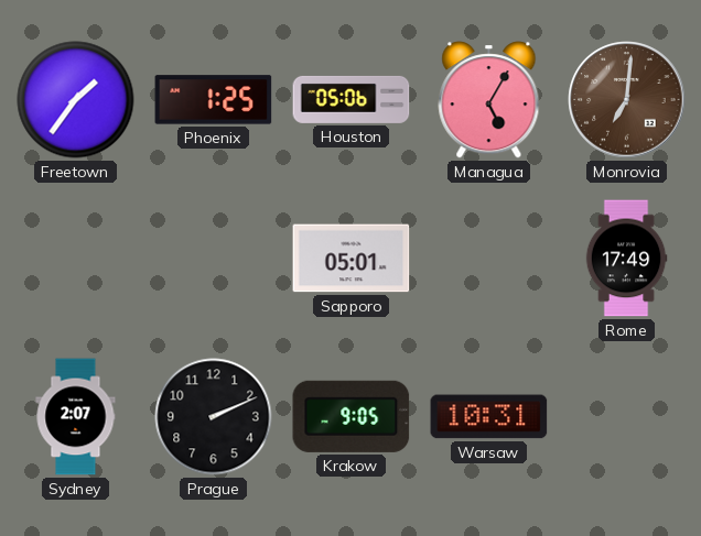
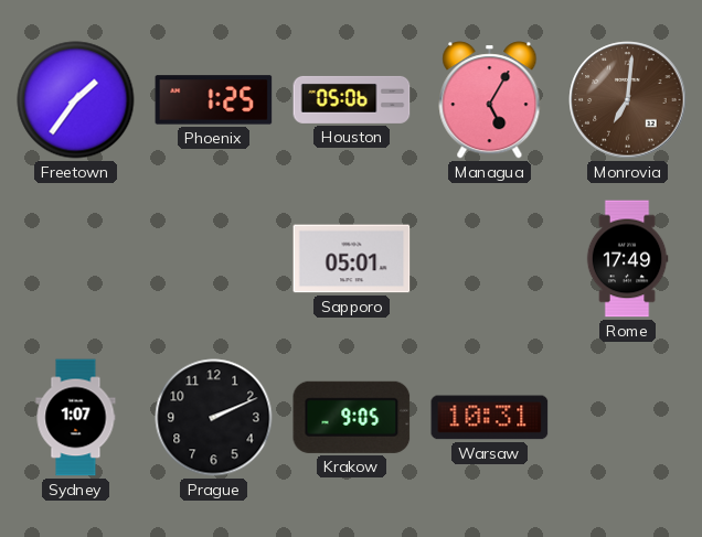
Sydney: 2:07 -> 1:07
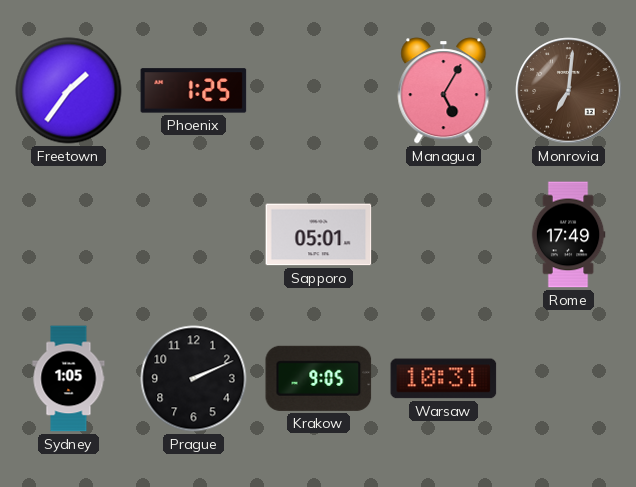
Houston: 05:06 -> none
Sydney: 1:07 -> 1:05
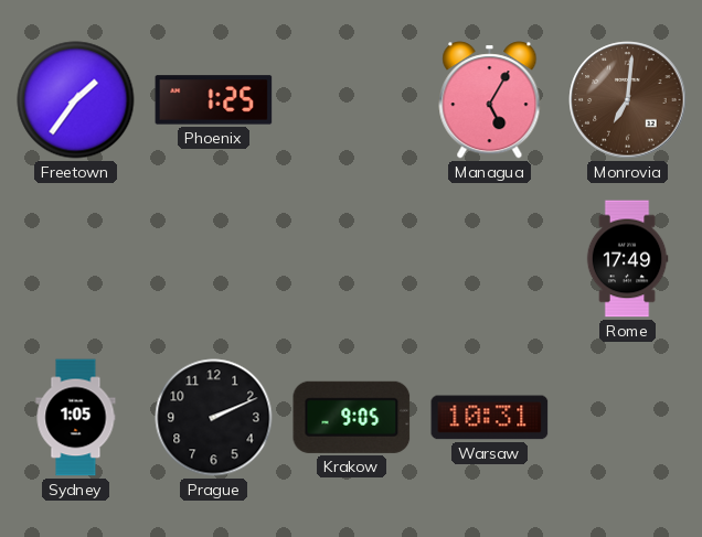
Sapporo: 05:01 -> none
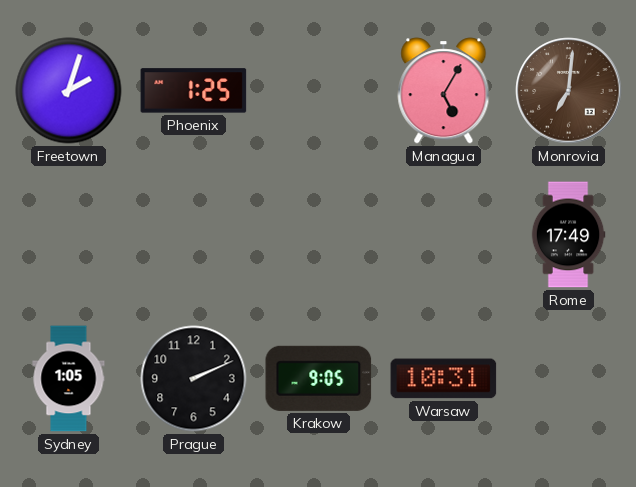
Freetown: 1:36 -> 2:03
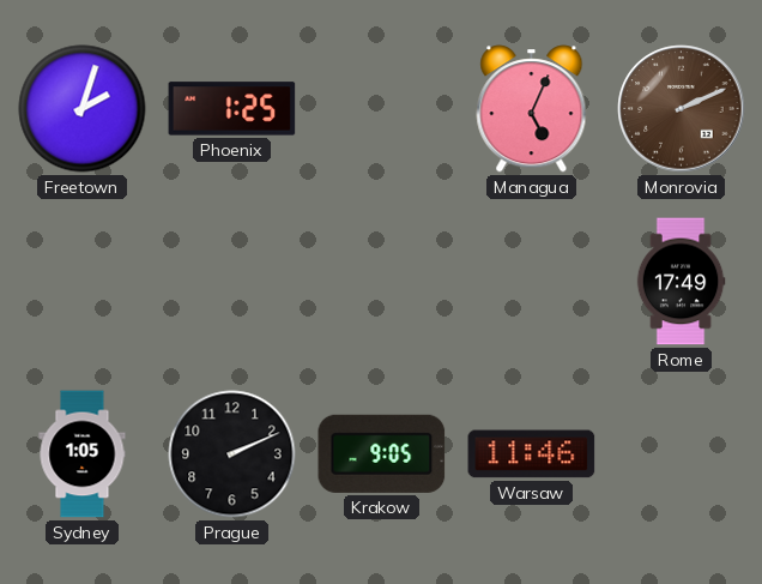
Managua: 5:05 -> 5:04
Monrovia: 7:01 -> 2:11
Warsaw: 10:31 -> 11:46
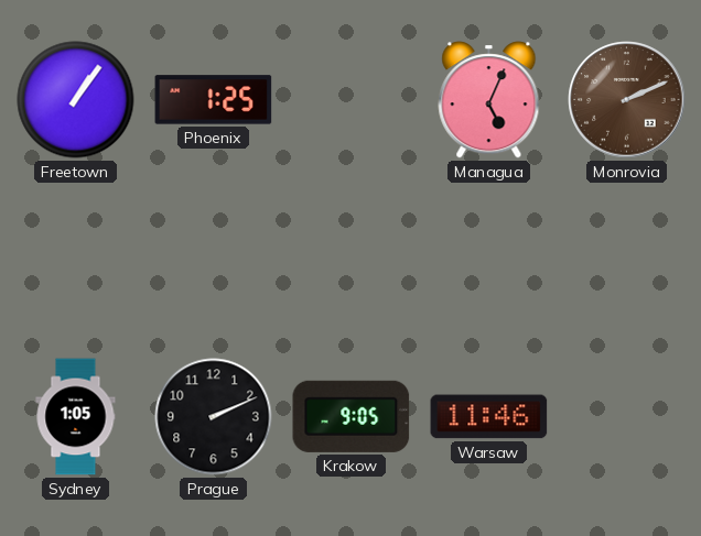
Freetown: 2:03 -> 1:06
Rome: 17:49 -> none
